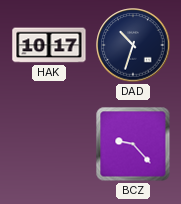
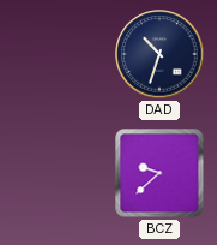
HAK: 10:17 -> none
BCZ: 9:23 -> 9:38
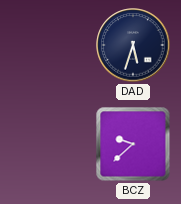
DAD: 10:33 -> 5:33
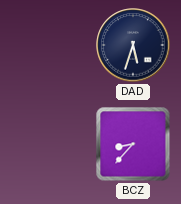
BCZ: 9:38 -> 8:37
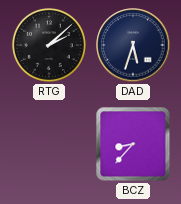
RTG: none -> 2:08
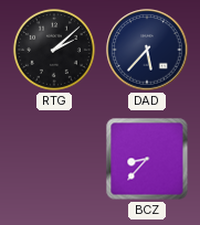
DAD: 5:33 -> 5:37
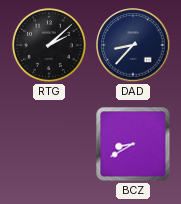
DAD: 5:37 -> 8:37
BCZ: 8:37 -> 8:40
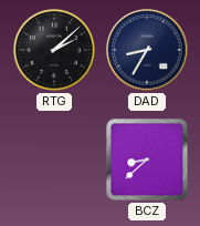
DAD: 8:37 -> 8:35
BCZ: 8:40 -> 8:38
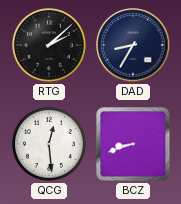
QCG: none -> 12:29
BCZ: 8:38 -> 8:42
